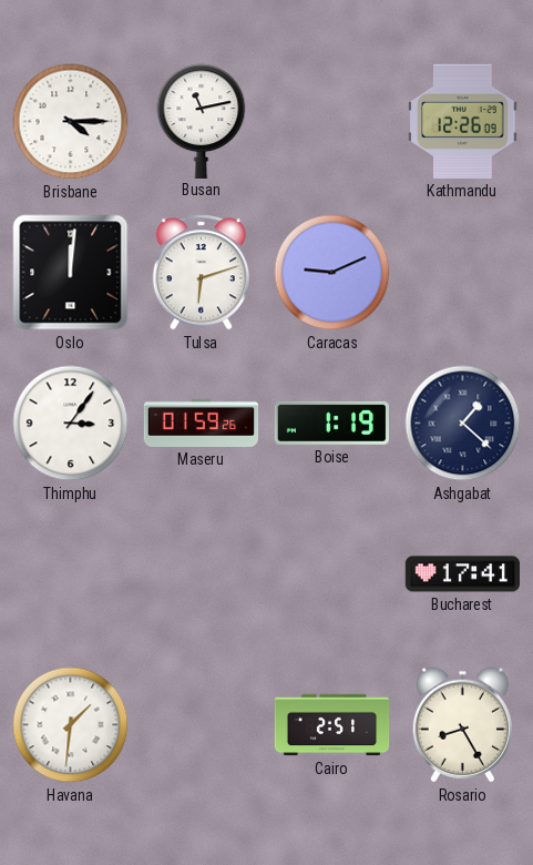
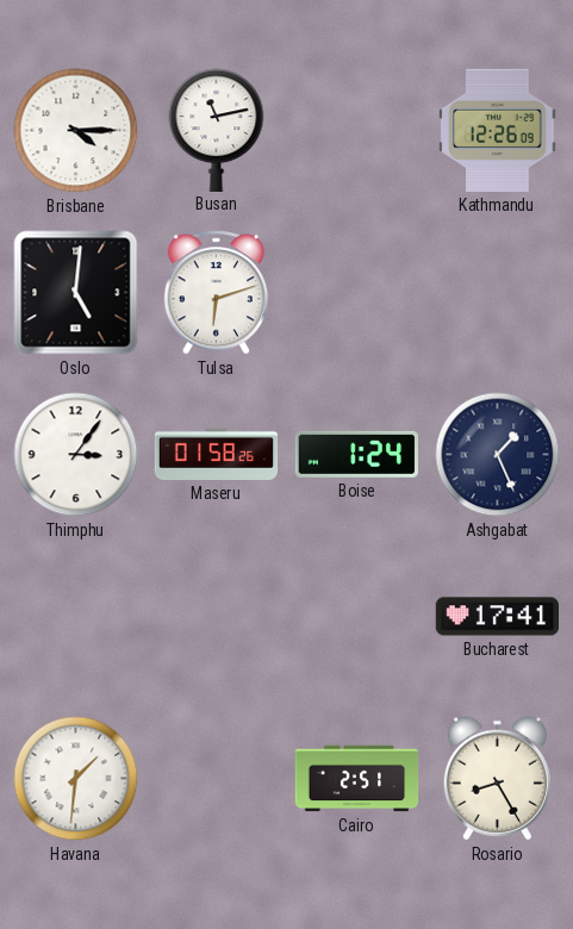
Oslo: 12:01 -> 5:01
Caracas: 9:11 -> none
Maseru: 01:59 -> 01:58
Boise: 1:19 -> 1:24
Ashgabat: 1:22 -> 1:26
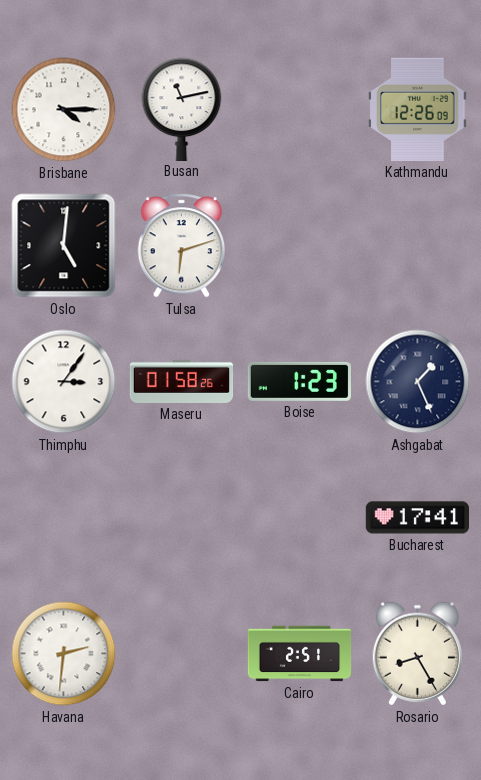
Boise: 1:24 -> 1:23
Havana: 1:31 -> 2:31
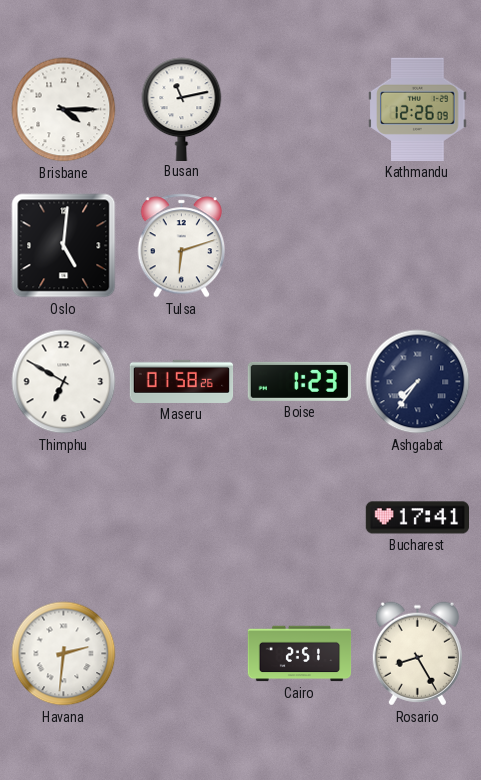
Thimphu: 3:06 -> 6:50
Ashgabat: 1:26 -> 7:36
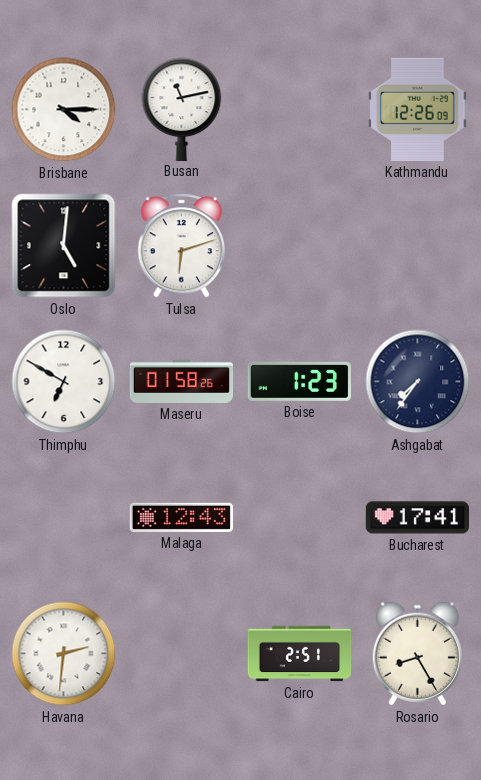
Malaga: none -> 12:43
